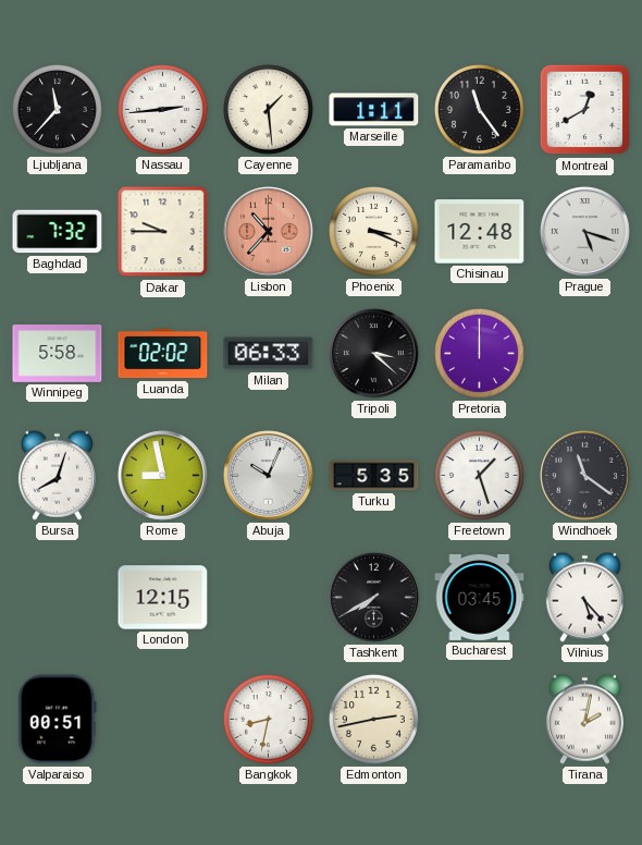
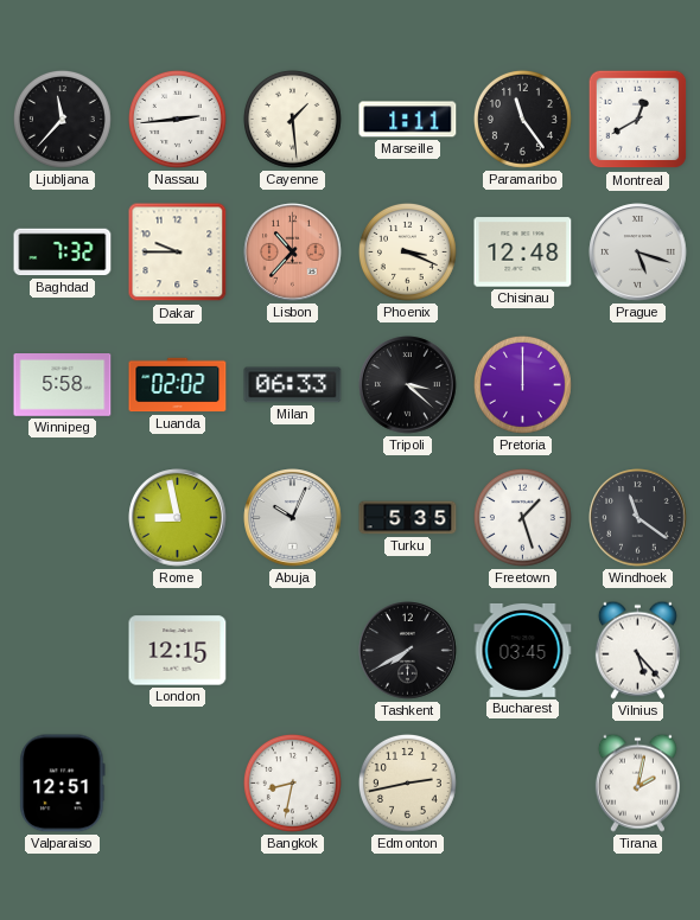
Bursa: 8:03 -> none
Valparaiso: 00:51 -> 12:51
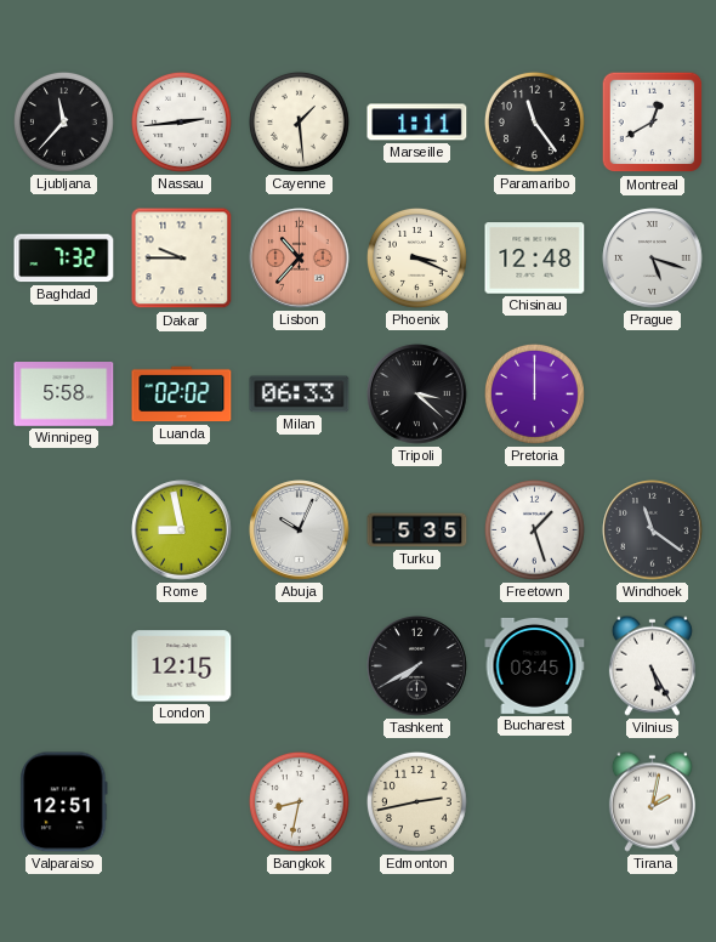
Vilnius: 5:23 -> 5:25
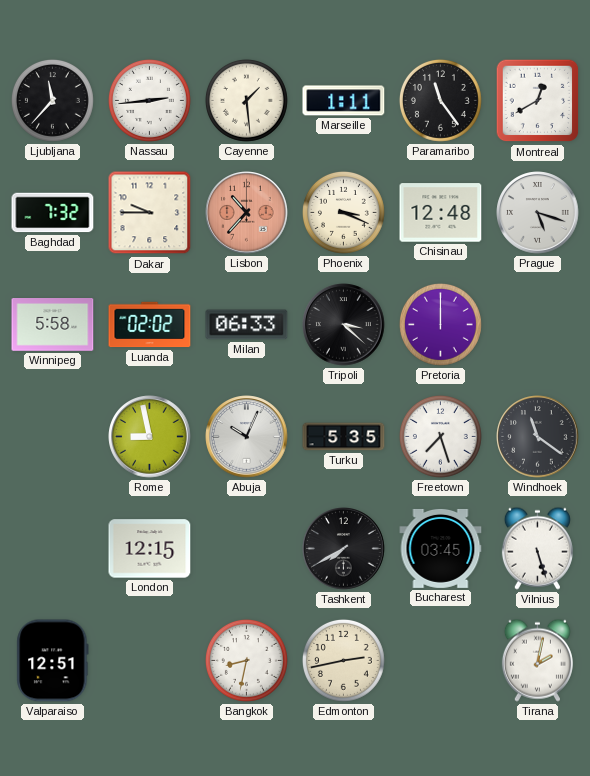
Freetown: 1:27 -> 7:27
Vilnius: 5:25 -> 5:27
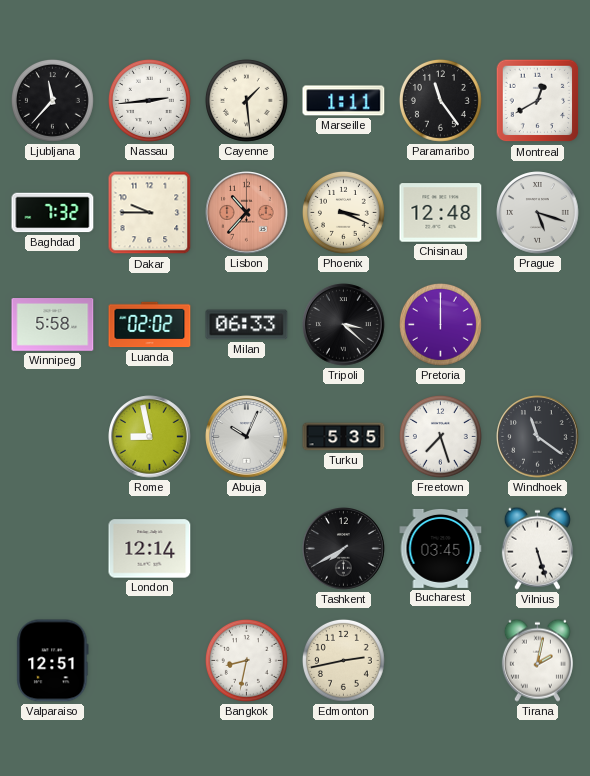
London: 12:15 -> 12:14
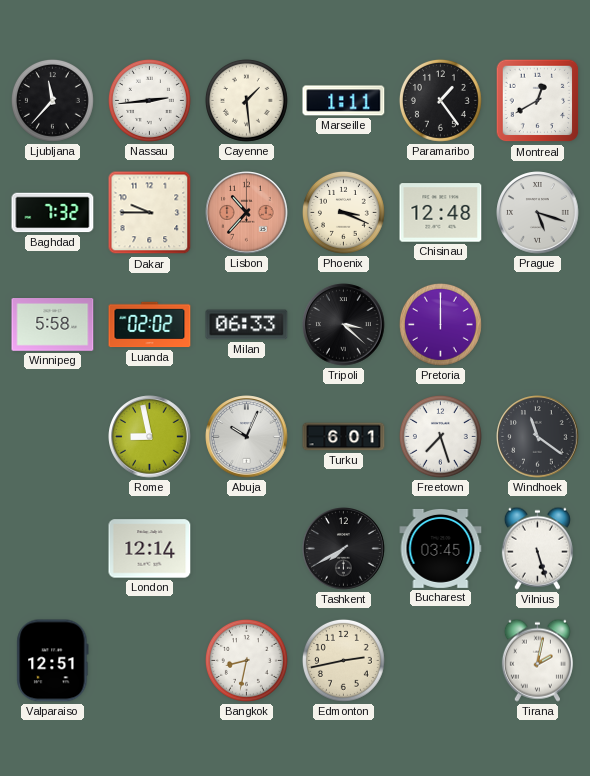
Paramaribo: 11:24 -> 1:24
Turku: 5:35 -> 6:01
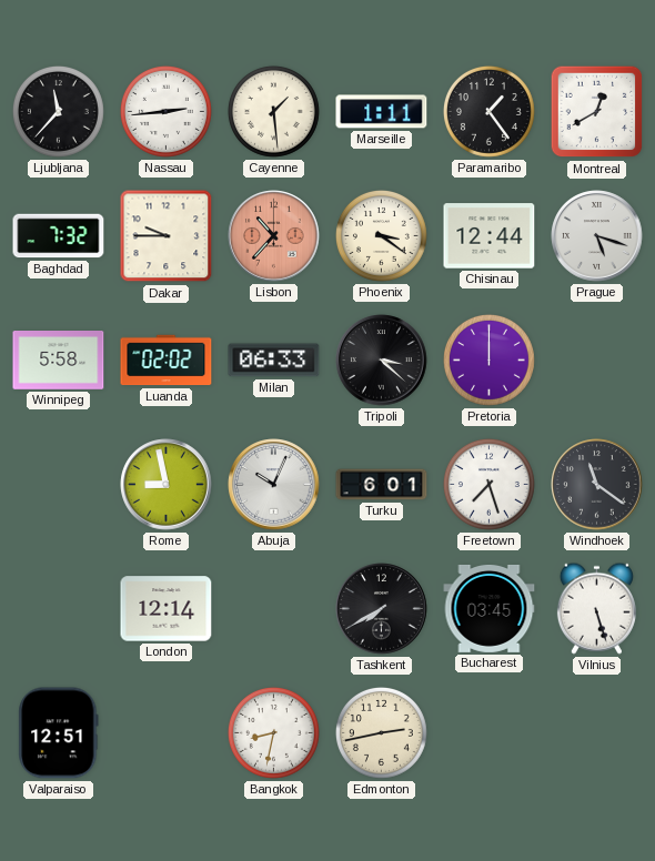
Phoenix: 3:19 -> 3:21
Chisinau: 12:48 -> 12:44
Tirana: 2:02 -> none
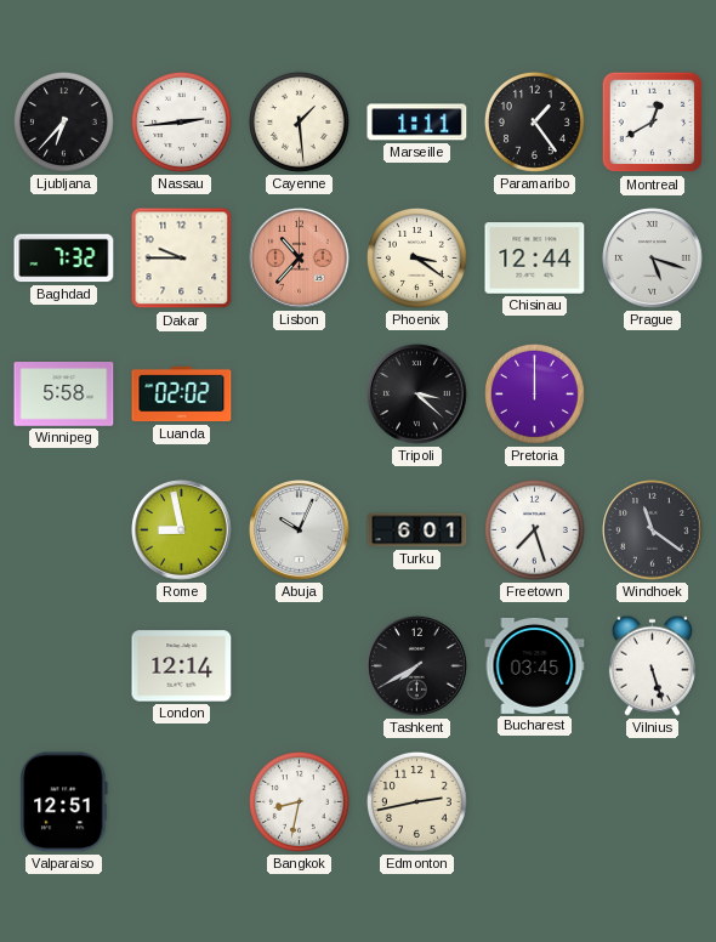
Ljubljana: 11:37 -> 6:37
Milan: 06:33 -> none
